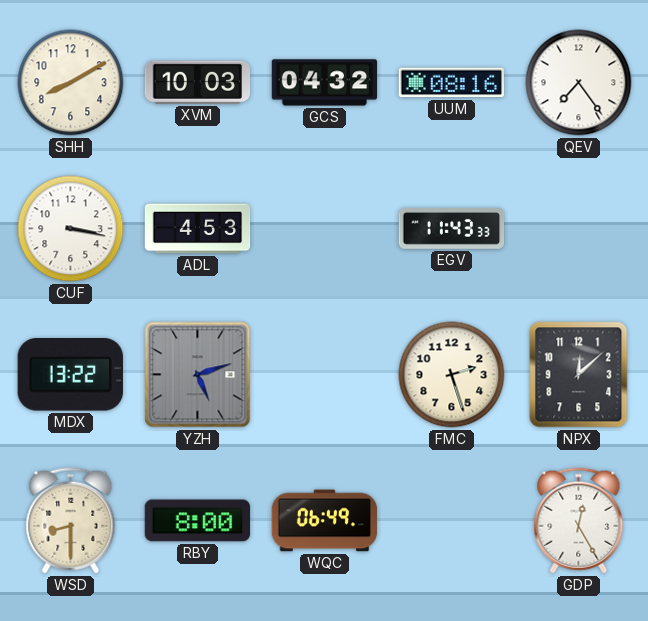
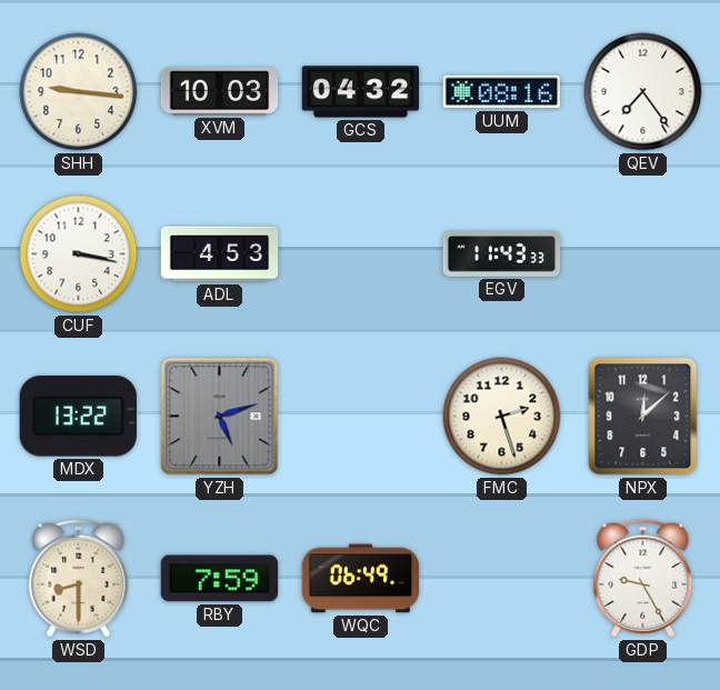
SHH: 8:10 -> 9:16
RBY: 8:00 -> 7:59
GDP: 12:25 -> 9:25
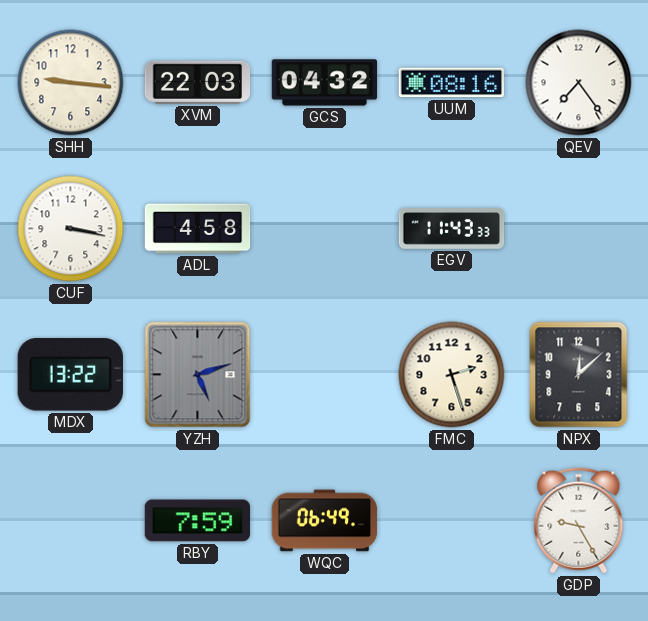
XVM: 10:03 -> 22:03
ADL: 4:53 -> 4:58
WSD: 8:30 -> none
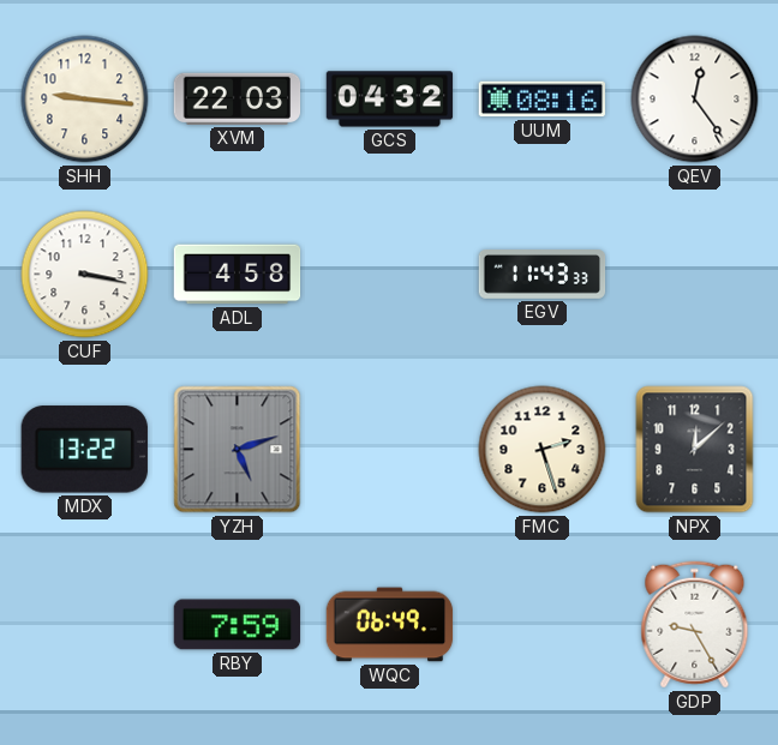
QEV: 7:24 -> 12:24
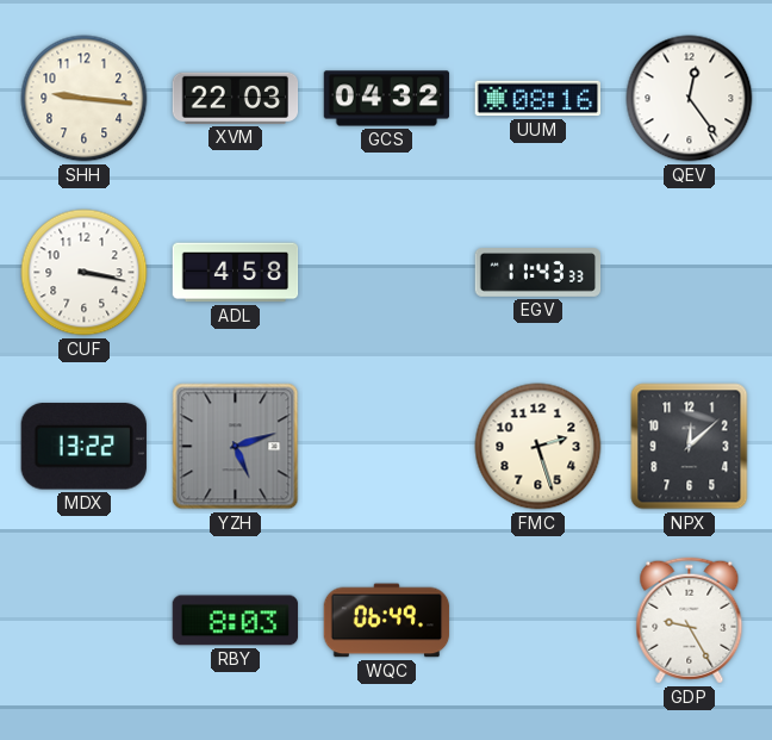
RBY: 7:59 -> 8:03
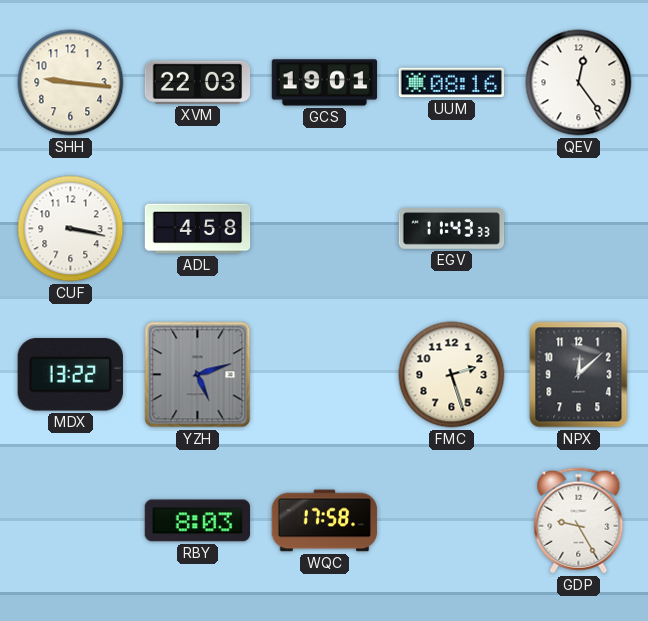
GCS: 04:32 -> 19:01
WQC: 06:49 -> 17:58
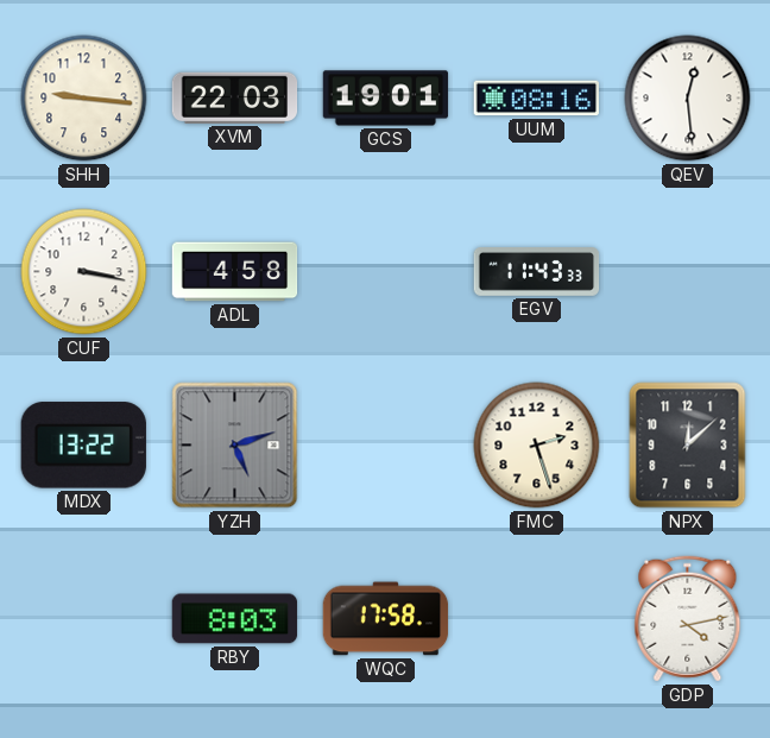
QEV: 12:24 -> 12:29
GDP: 9:25 -> 4:13
